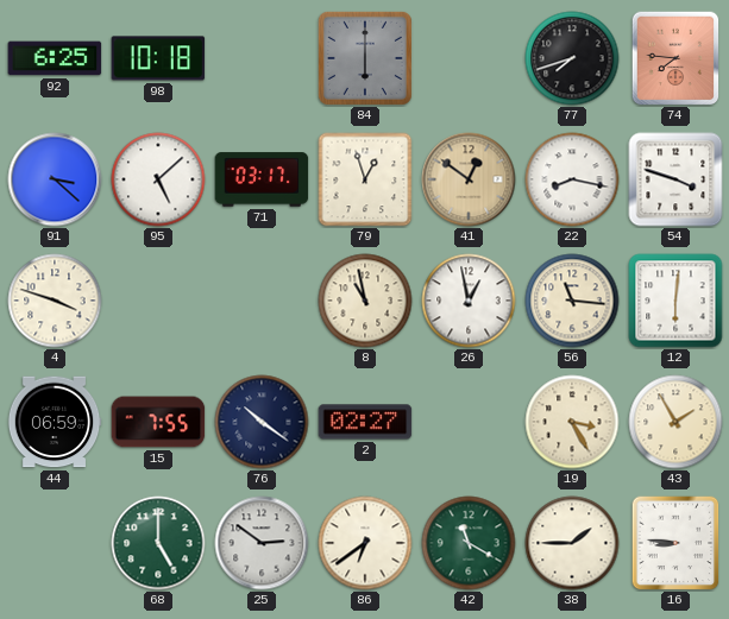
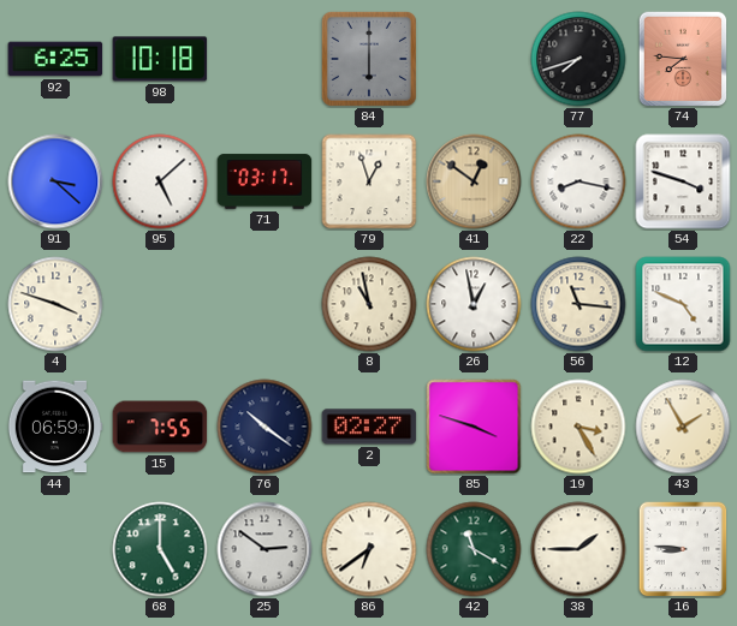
12: 6:01 -> 4:49
85: none -> 3:48
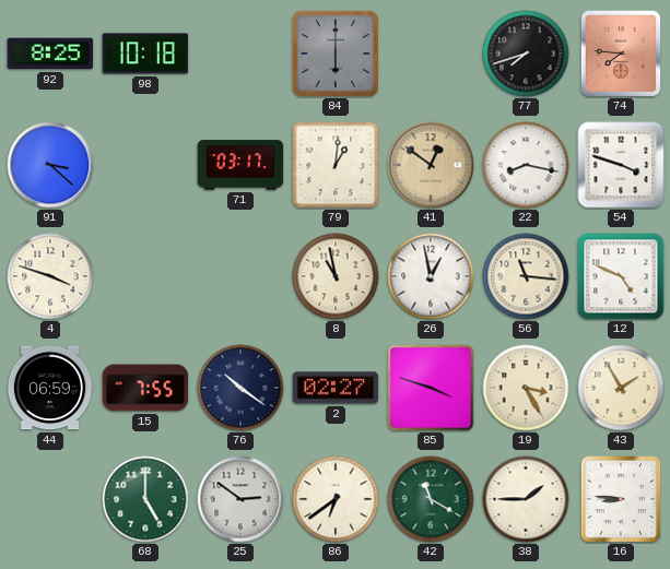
92: 6:25 -> 8:25
95: 5:08 -> none
79: 12:57 -> 1:01
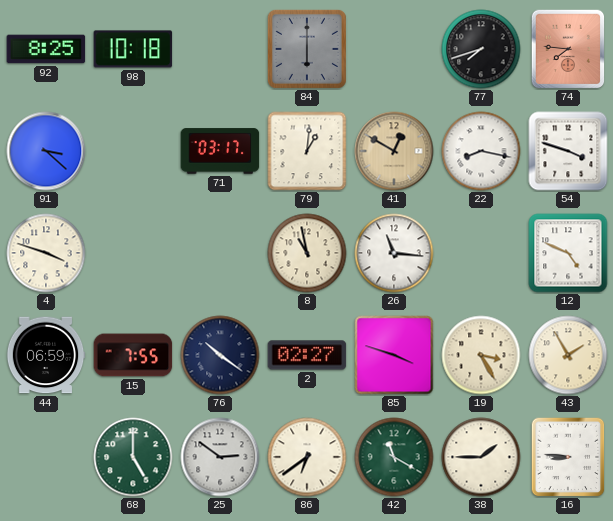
41: 12:51 -> 12:50
26: 12:58 -> 11:16
56: 11:16 -> none
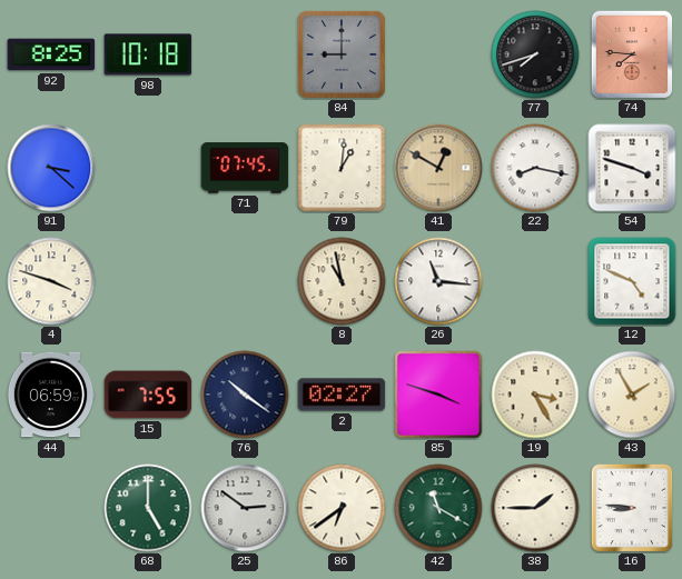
84: 6:00 -> 9:00
71: 03:17 -> 07:45
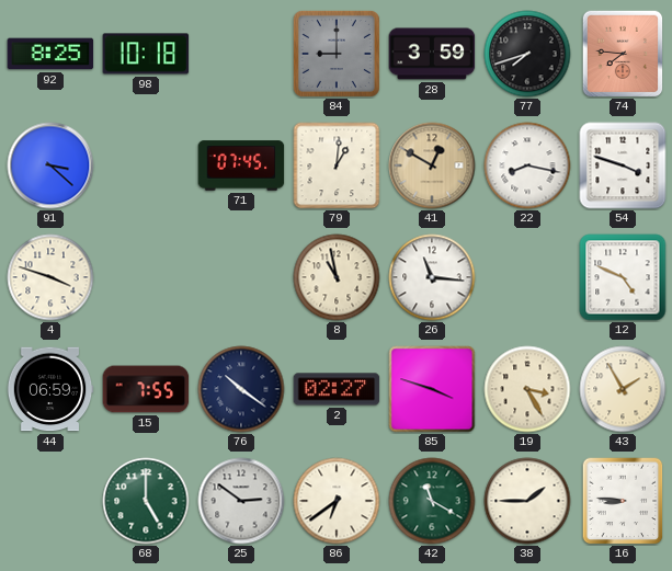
28: none -> 3:59
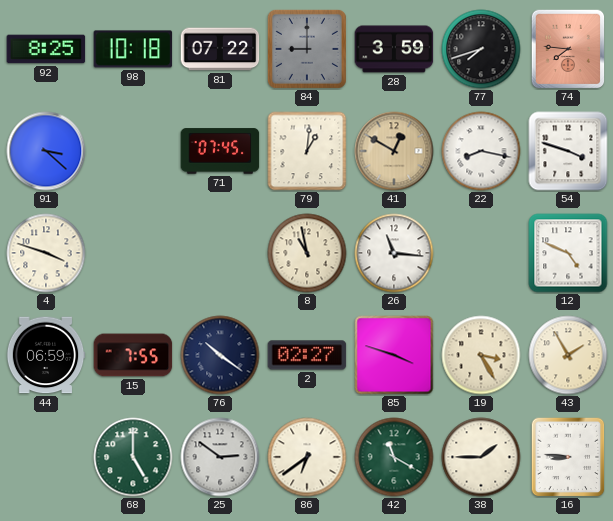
81: none -> 07:22
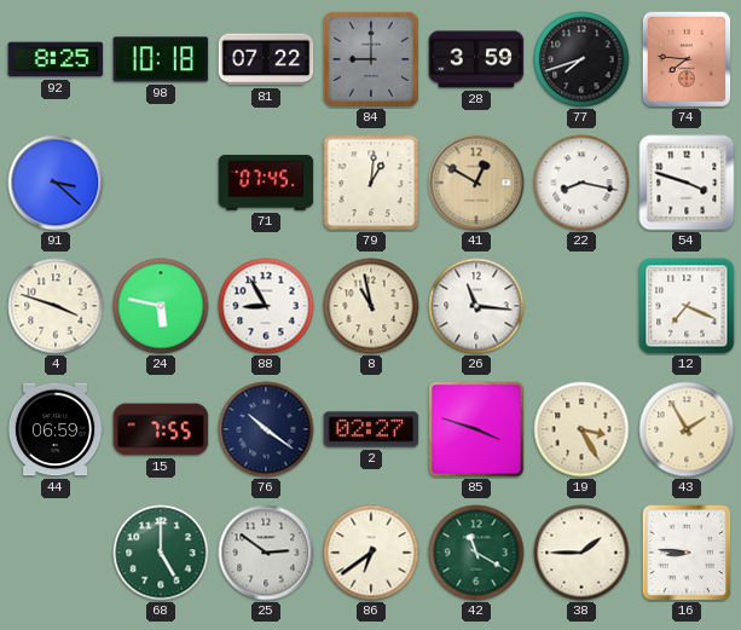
24: none -> 5:47
88: none -> 8:55
12: 4:49 -> 7:19
